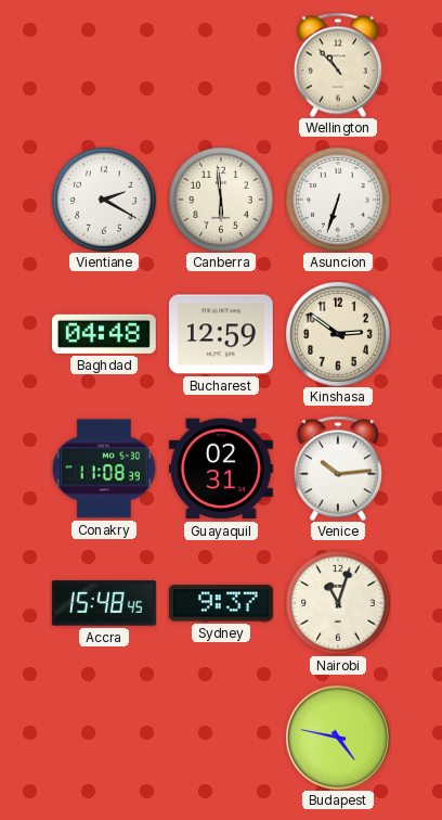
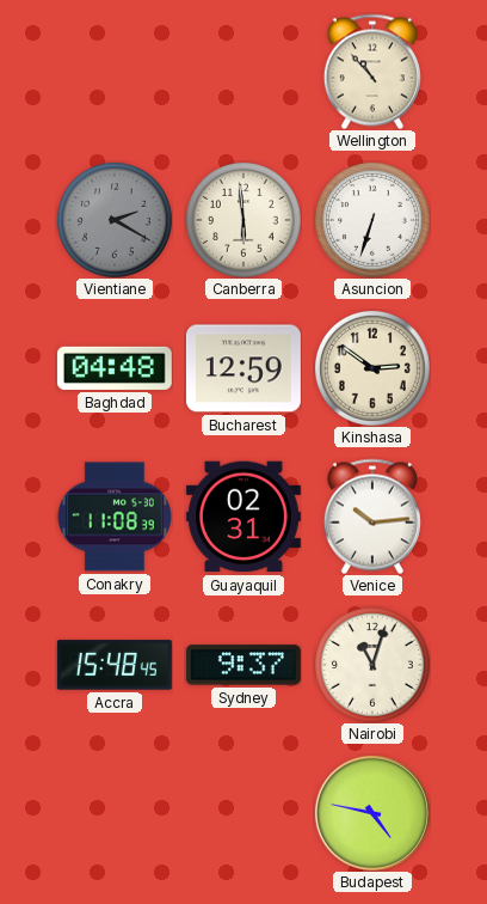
Vientiane dial: white -> grey
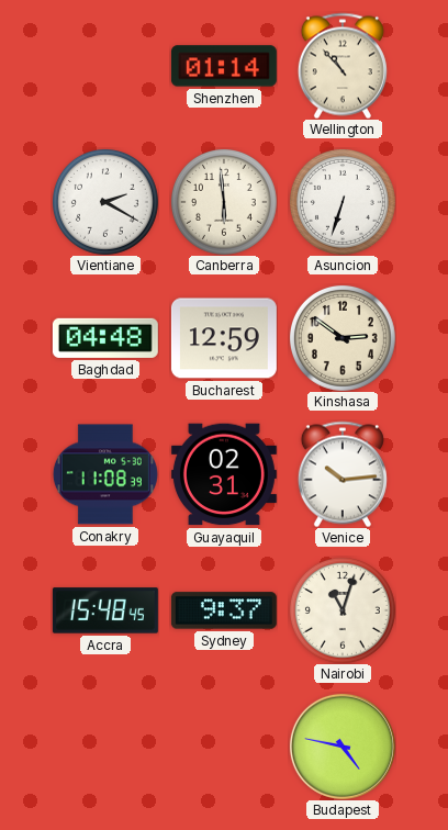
Shenzhen: none -> 01:14
Vientiane dial: grey -> white
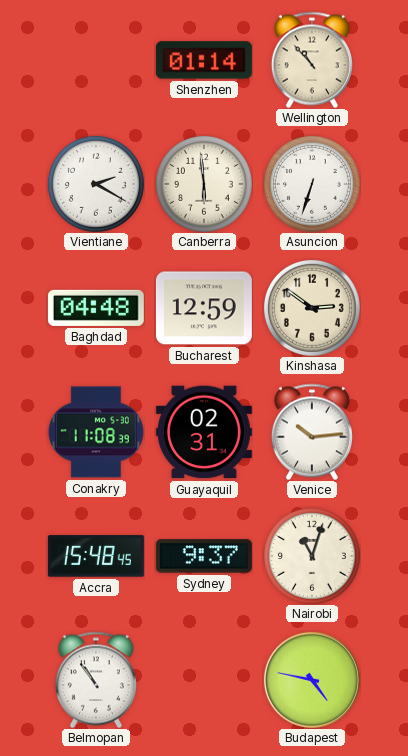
Belmopan: none -> 10:54
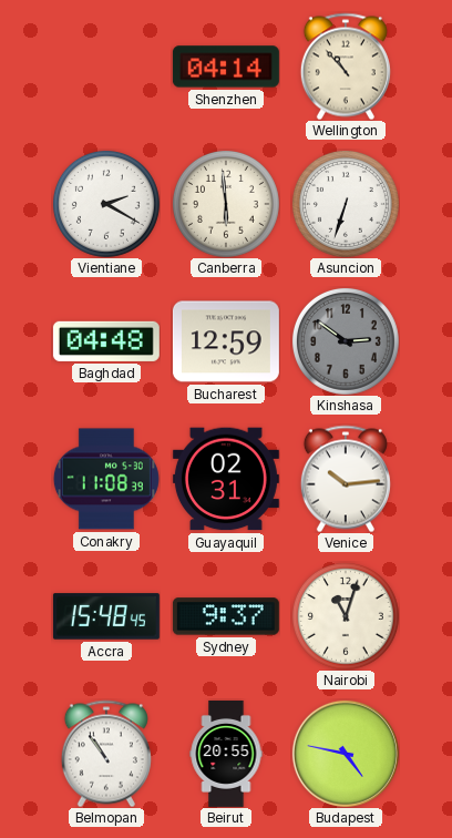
Shenzhen: 01:14 -> 04:14
Kinshasa dial: cream -> grey
Beirut: none -> 20:55
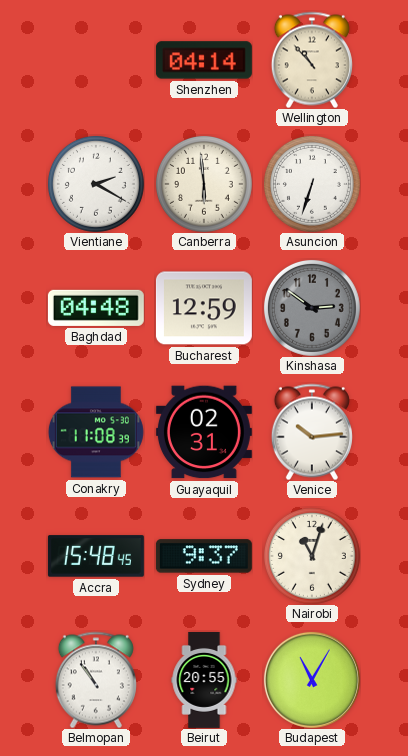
Budapest: 4:47 -> 11:05
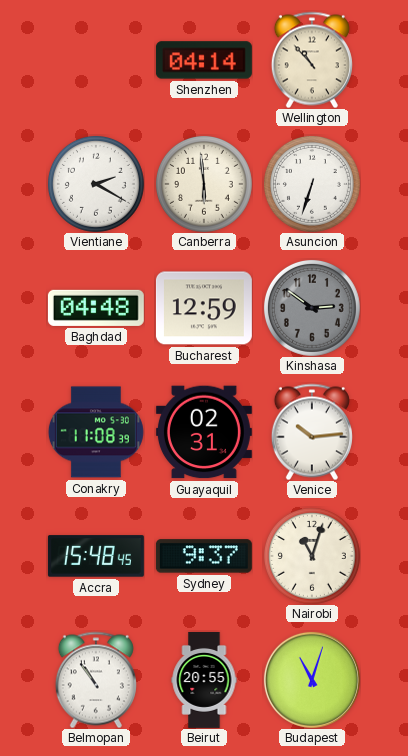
Budapest: 11:05 -> 11:03
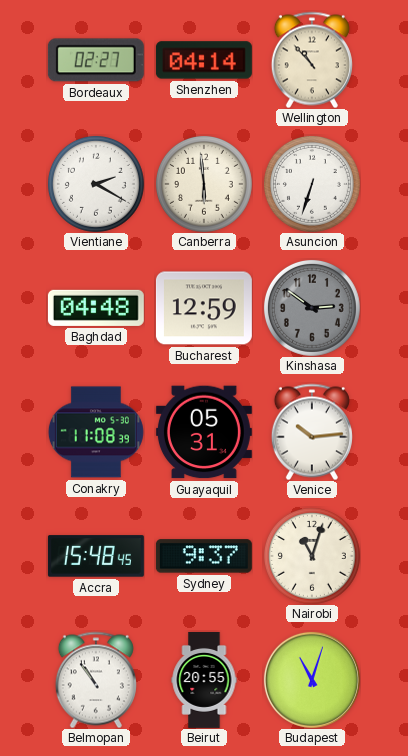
Bordeaux: none -> 02:27
Guayaquil: 02:31 -> 05:31
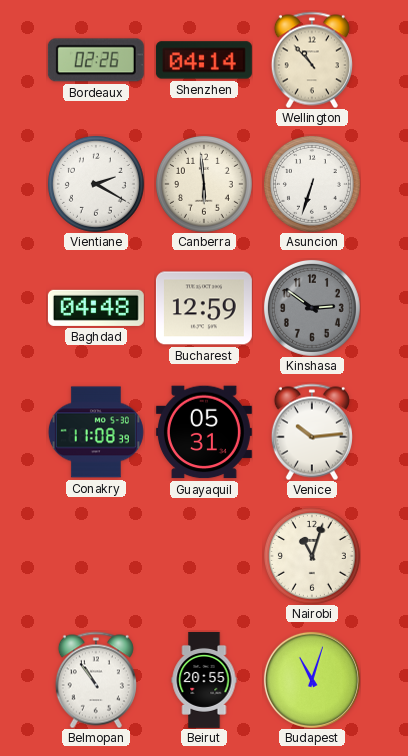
Bordeaux: 02:27 -> 02:26
Accra: 15:48 -> none
Sydney: 9:37 -> none
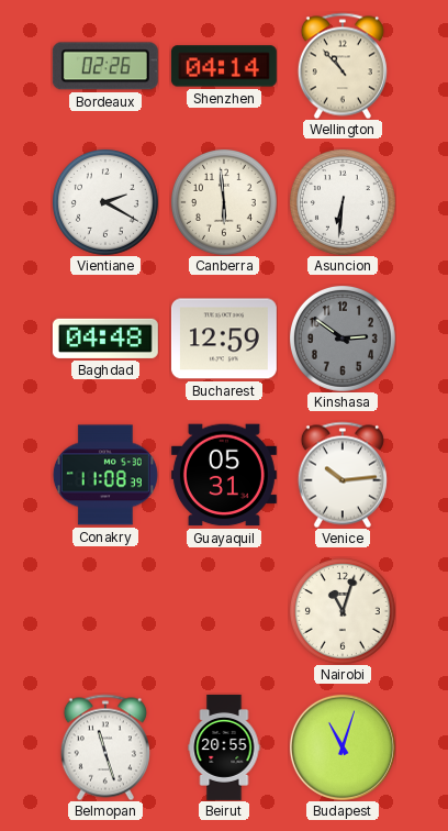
Asuncion: 6:33 -> 6:31
Belmopan: 10:54 -> 11:27
